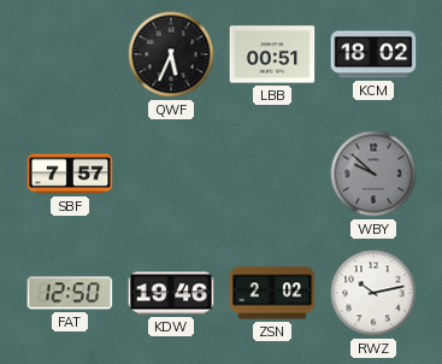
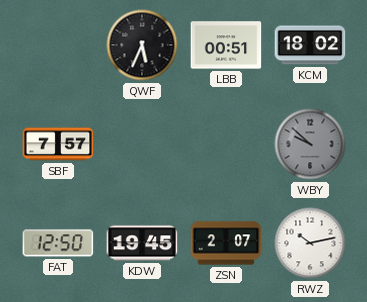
KDW: 19:46 -> 19:45
ZSN: 2:02 -> 2:07
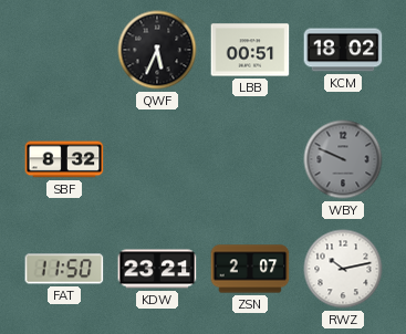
SBF: 7:57 -> 8:32
WBY: 9:52 -> 9:49
FAT: 12:50 -> 11:50
KDW: 19:45 -> 23:21
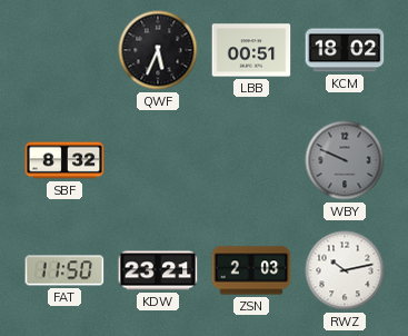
ZSN: 2:07 -> 2:03
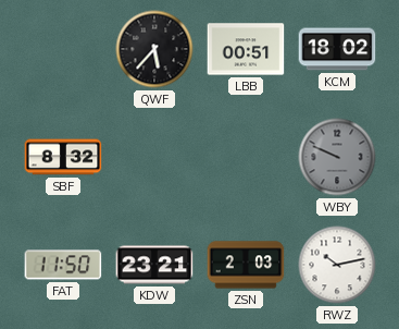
QWF: 5:34 -> 5:37
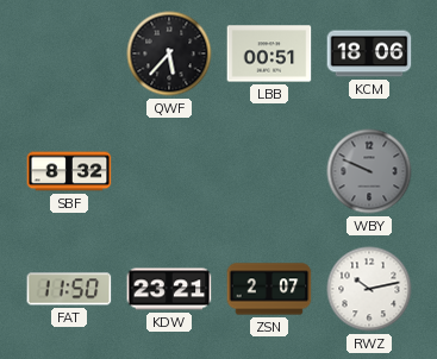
KCM: 18:02 -> 18:06
ZSN: 2:03 -> 2:07
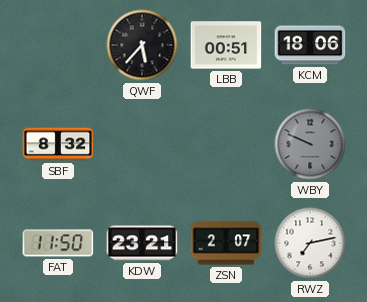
RWZ: 10:13 -> 7:13
